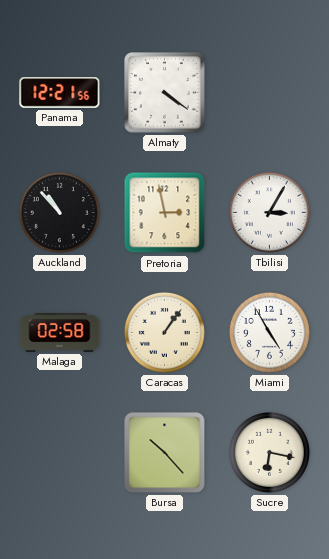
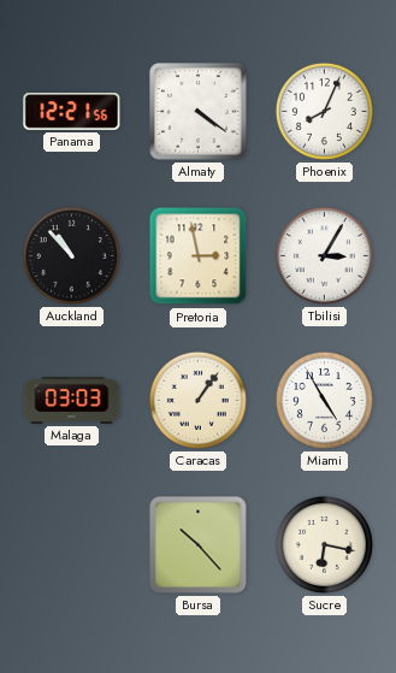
Phoenix: none -> 8:04
Malaga: 02:58 -> 03:03
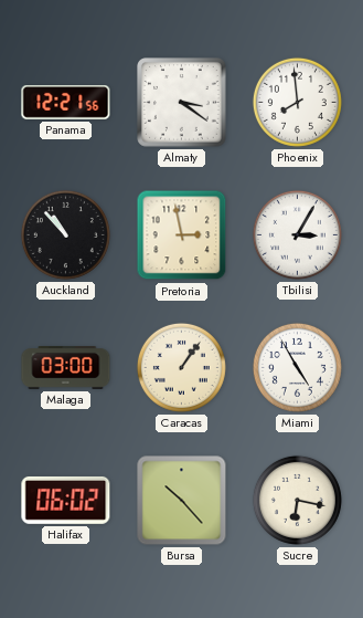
Almaty: 4:21 -> 3:21
Phoenix: 8:04 -> 7:59
Malaga: 03:03 -> 03:00
Halifax: none -> 06:02
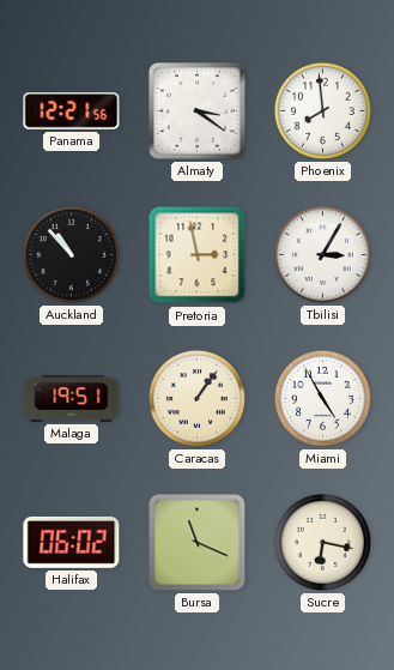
Malaga: 03:00 -> 19:51
Bursa: 10:23 -> 11:19
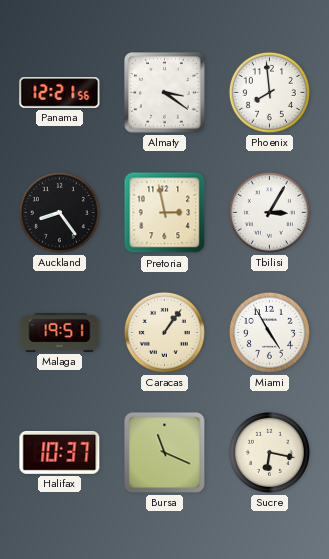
Auckland: 10:53 -> 8:24
Halifax: 06:02 -> 10:37
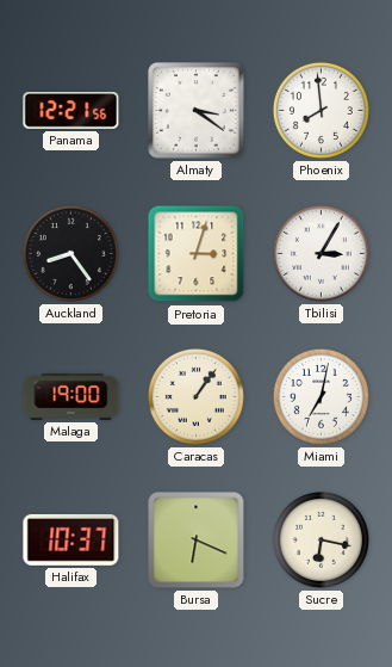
Pretoria: 2:58 -> 3:03
Malaga: 19:51 -> 19:00
Miami: 4:55 -> 7:02
Bursa: 11:19 -> 6:19
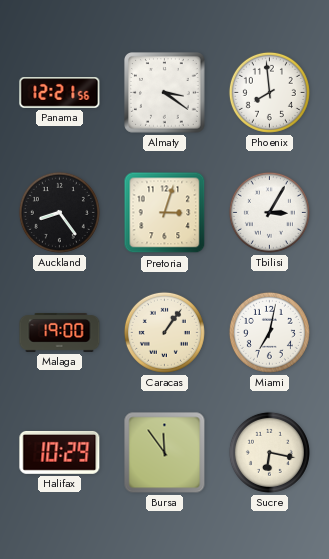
Halifax: 10:37 -> 10:29
Bursa: 6:19 -> 11:54
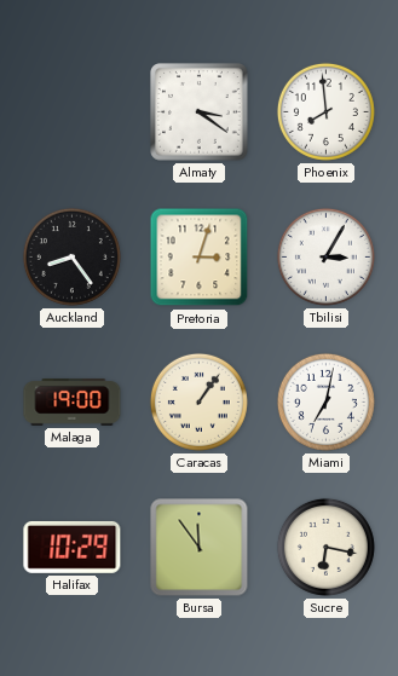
Panama: 12:21 -> none
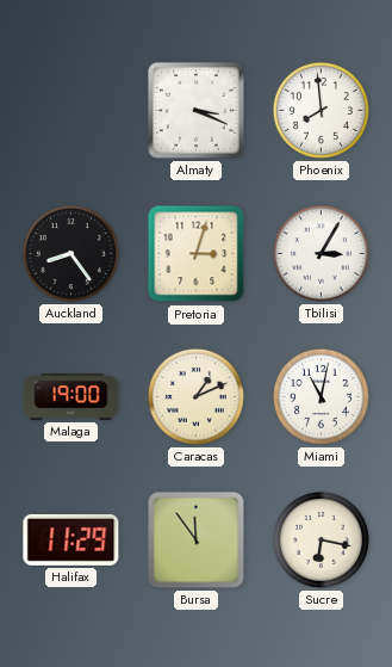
Almaty: 3:21 -> 3:19
Caracas: 1:06 -> 1:11
Miami: 7:02 -> 11:02
Halifax: 10:29 -> 11:29
